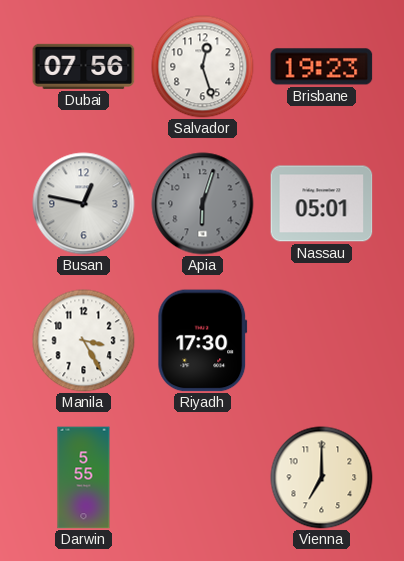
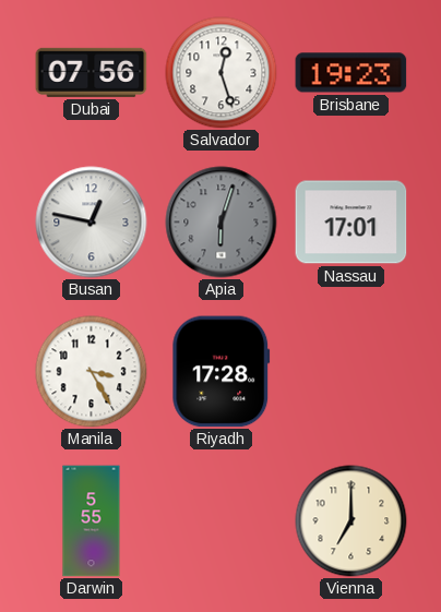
Nassau: 05:01 -> 17:01
Riyadh: 17:30 -> 17:28
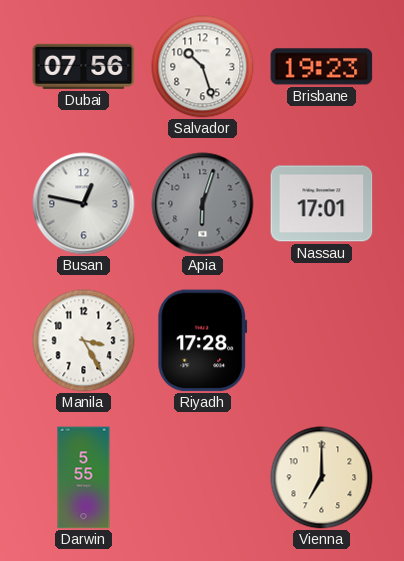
Salvador: 12:27 -> 10:27
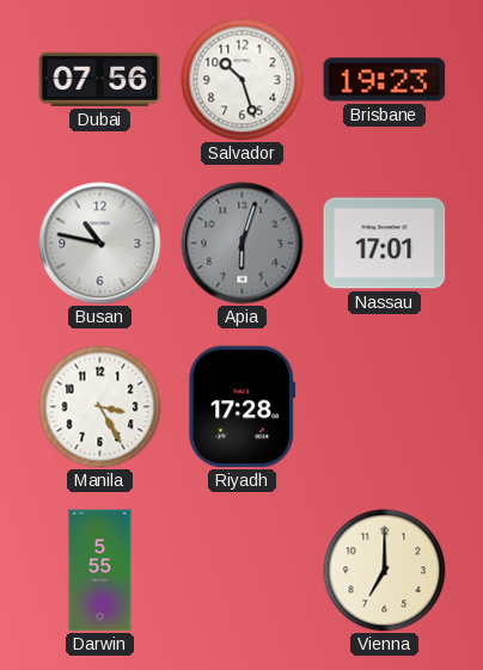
Busan: 12:47 -> 10:47
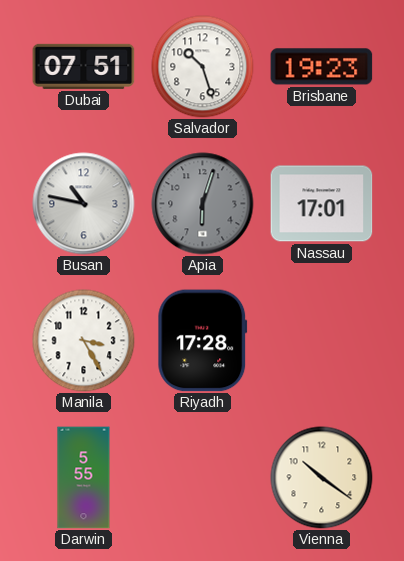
Dubai: 07:56 -> 07:51
Vienna: 7:00 -> 10:21
